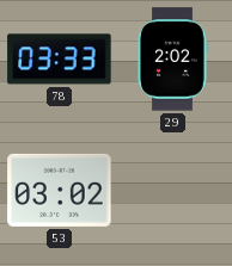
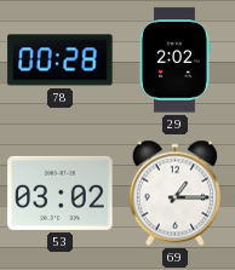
78: 03:33 -> 00:28
69: none -> 1:15
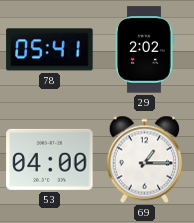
78: 00:28 -> 05:41
53: 03:02 -> 04:00
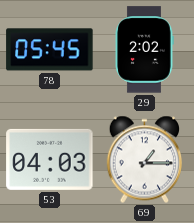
78: 05:41 -> 05:45
53: 04:00 -> 04:03
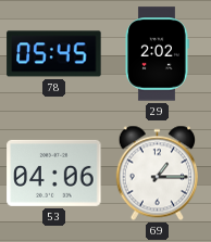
53: 04:03 -> 04:06
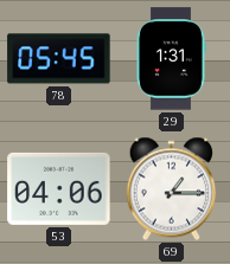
29: 2:02 -> 1:31
